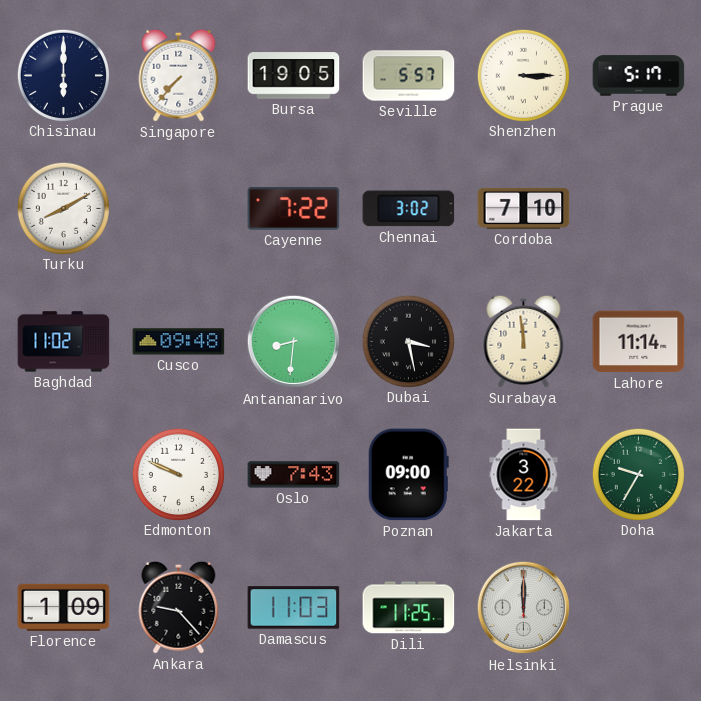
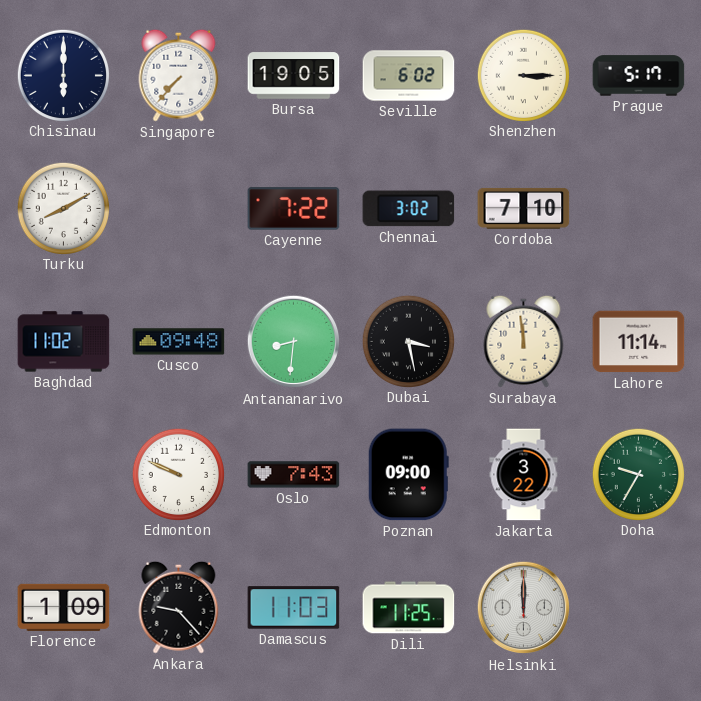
Seville: 5:57 -> 6:02
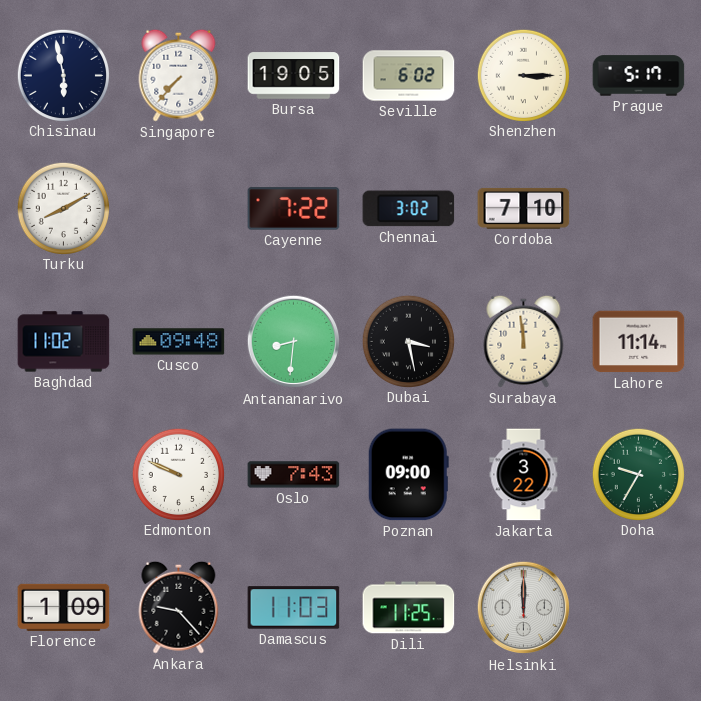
Chisinau: 6:00 -> 5:58
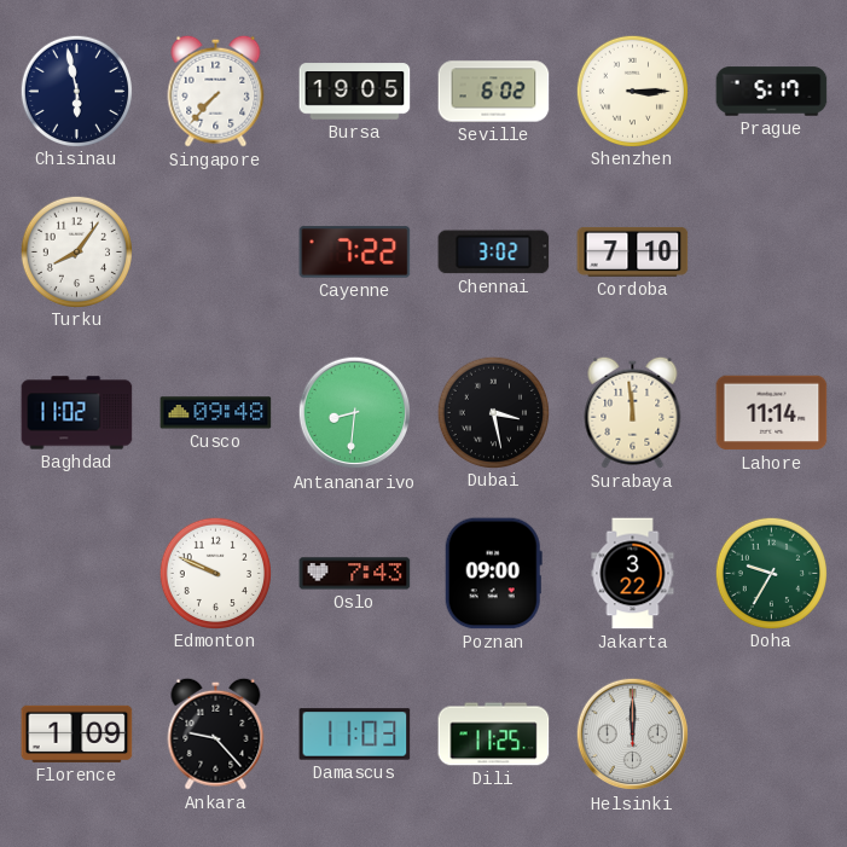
Turku: 8:10 -> 8:06
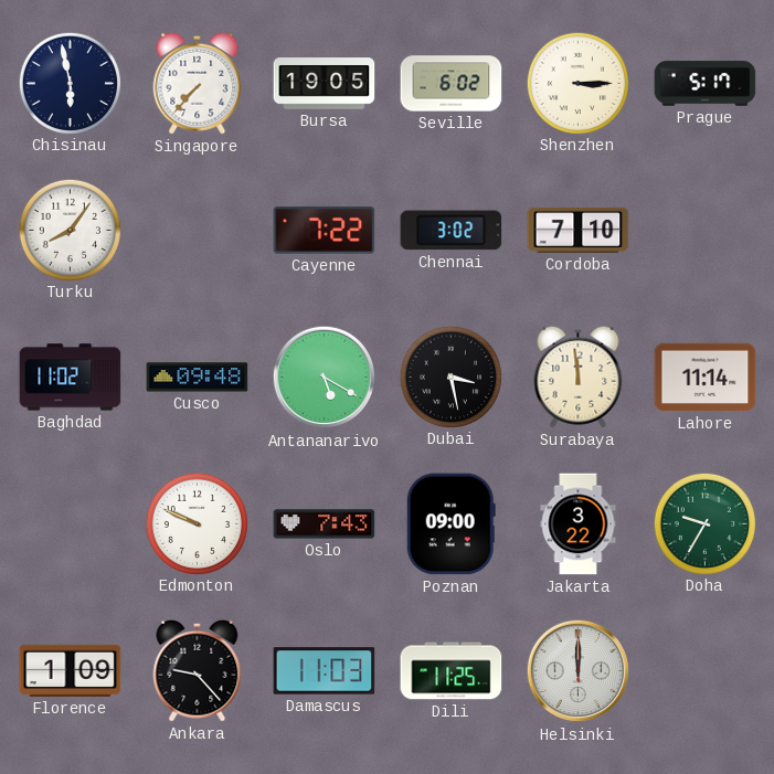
Antananarivo: 8:31 -> 5:20
